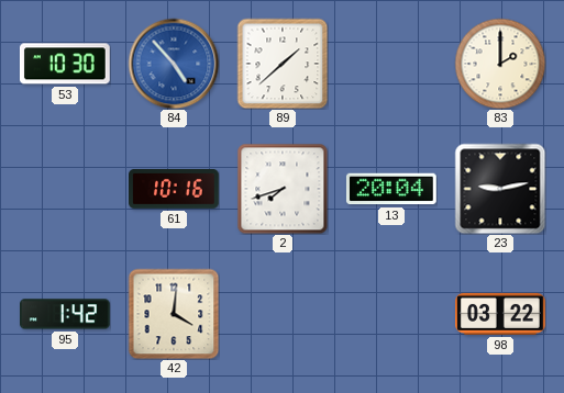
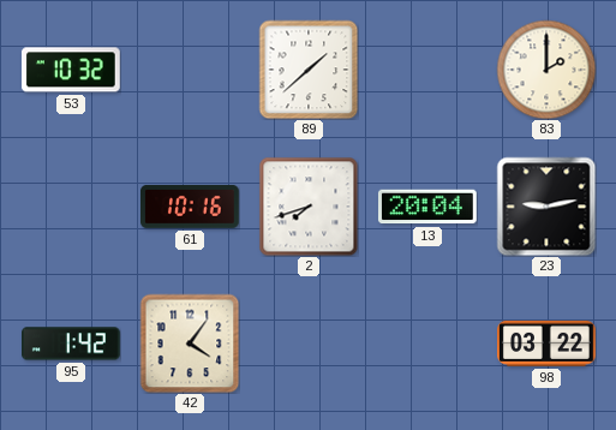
53: 10:30 -> 10:32
84: 4:53 -> none
42: 4:01 -> 4:06
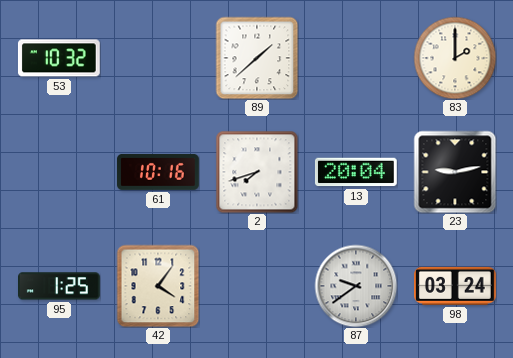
95: 1:42 -> 1:25
87: none -> 9:39
98: 03:22 -> 03:24
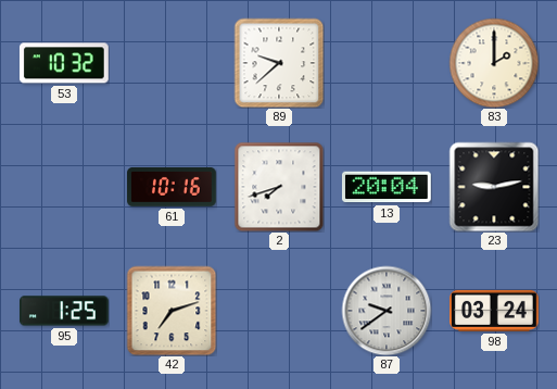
89: 1:38 -> 9:38
42: 4:06 -> 7:12
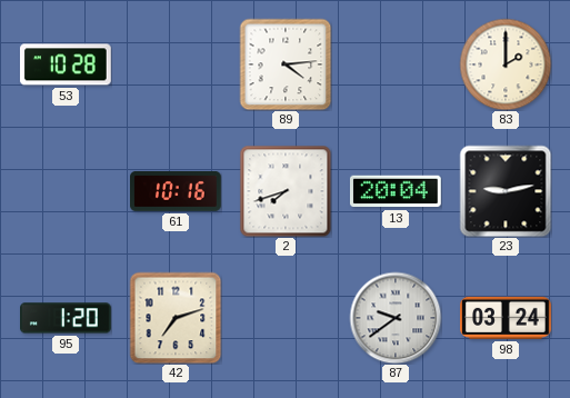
53: 10:32 -> 10:28
89: 9:38 -> 4:14
95: 1:25 -> 1:20
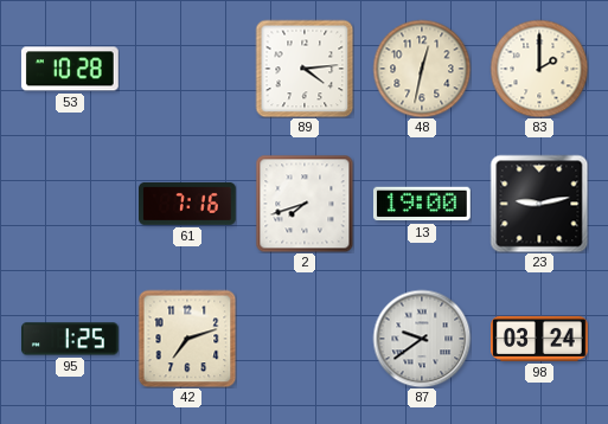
48: none -> 12:32
61: 10:16 -> 7:16
13: 20:04 -> 19:00
95: 1:20 -> 1:25
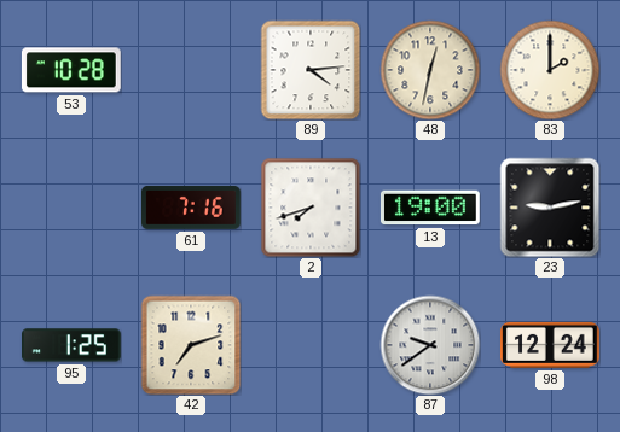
98: 03:24 -> 12:24
